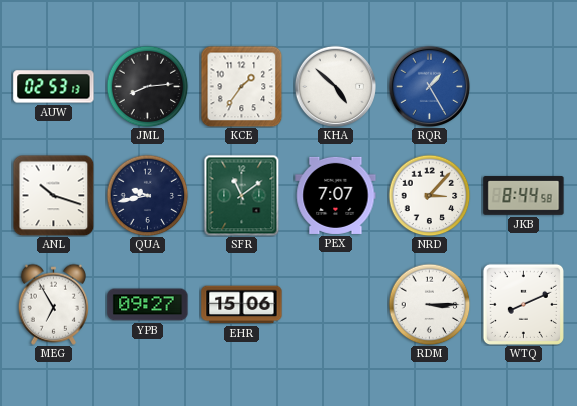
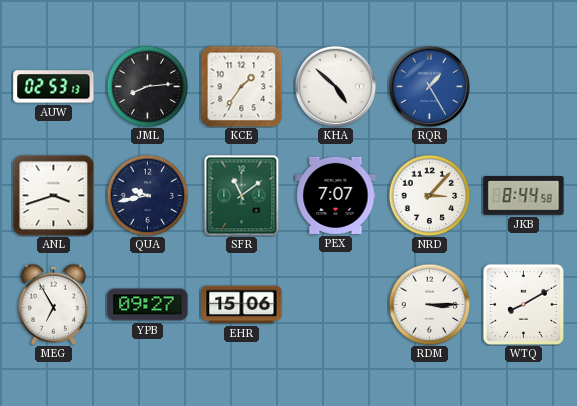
ANL: 10:18 -> 3:42
WTQ: 8:11 -> 8:10
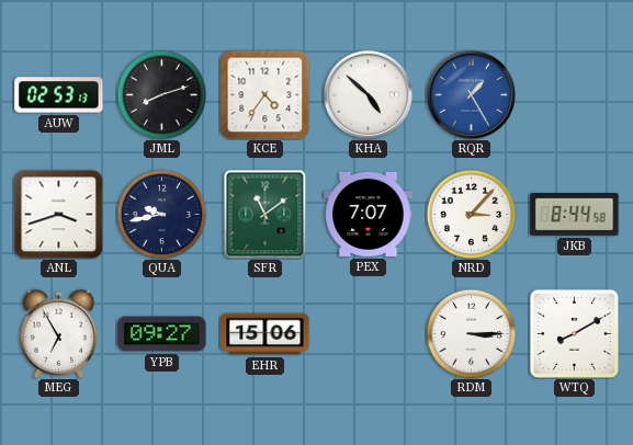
JML: 8:14 -> 8:12
KCE: 1:36 -> 4:36
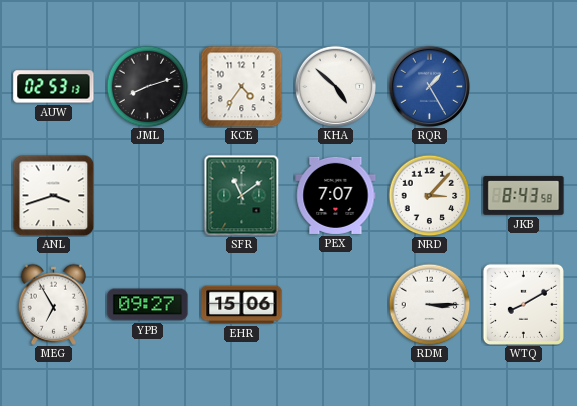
QUA: 9:43 -> none
JKB: 8:44 -> 8:43
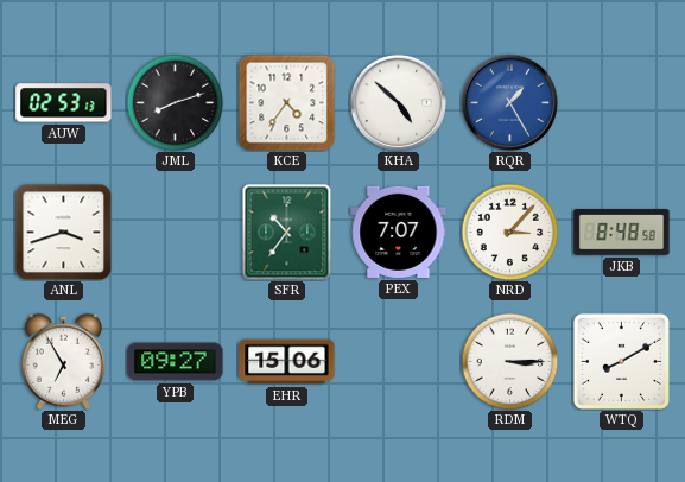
SFR: 11:09 -> 10:36
JKB: 8:43 -> 8:48
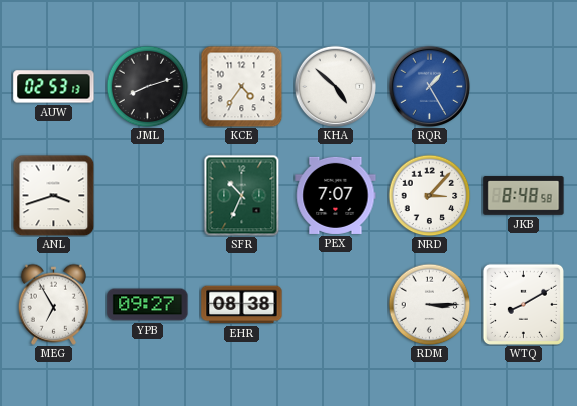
SFR: 10:36 -> 10:34
EHR: 15:06 -> 08:38
